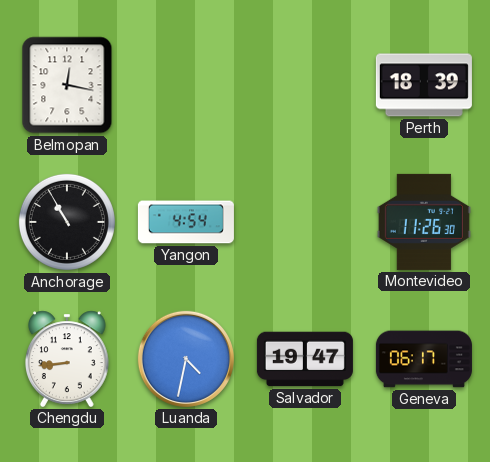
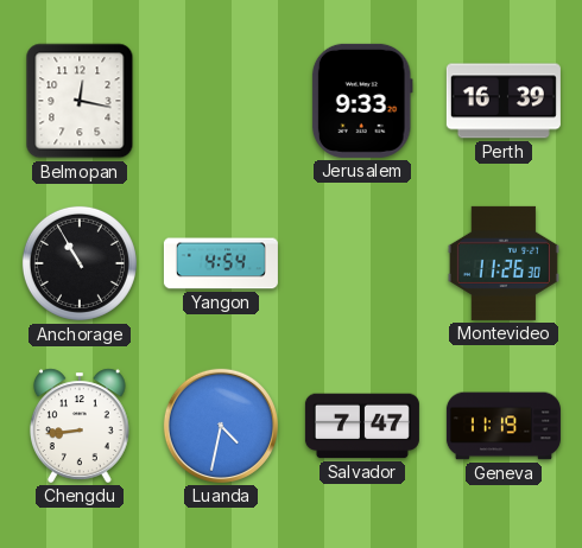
Jerusalem: none -> 9:33
Perth: 18:39 -> 16:39
Salvador: 19:47 -> 7:47
Geneva: 06:17 -> 11:19
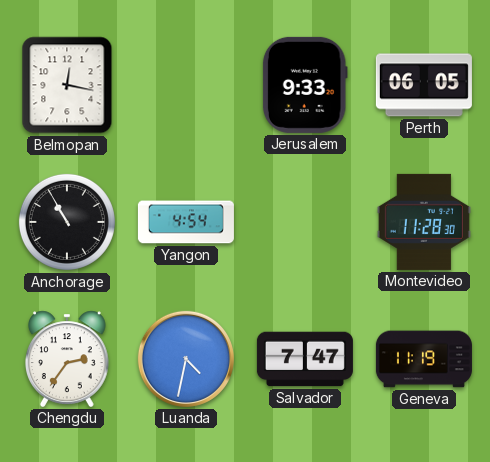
Perth: 16:39 -> 06:05
Montevideo: 11:26 -> 11:28
Chengdu: 8:44 -> 2:36
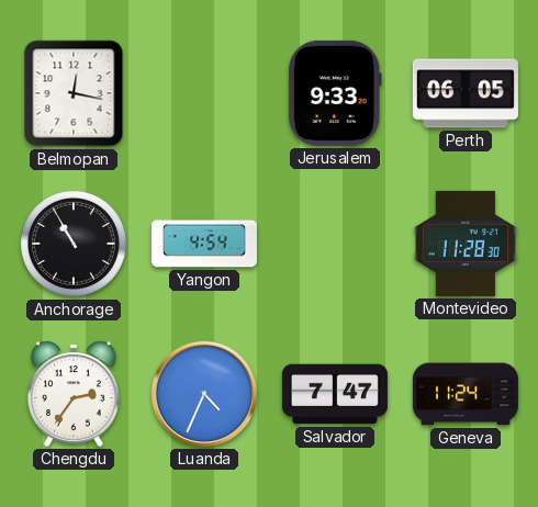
Luanda: 4:32 -> 4:34
Geneva: 11:19 -> 11:24
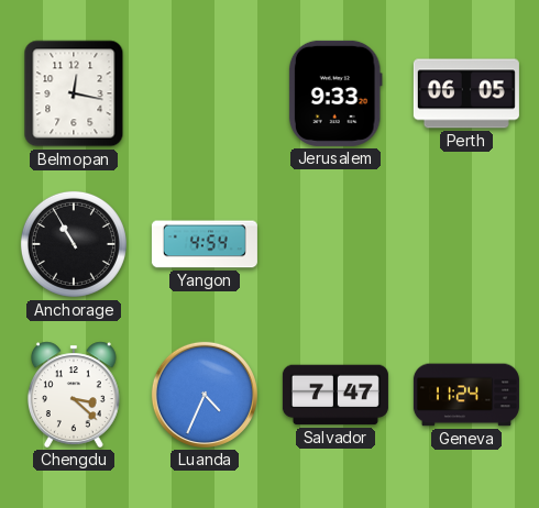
Montevideo: 11:28 -> none
Chengdu: 2:36 -> 3:22
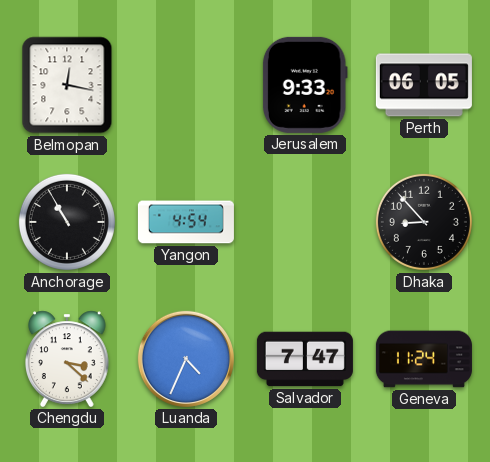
Dhaka: none -> 8:53
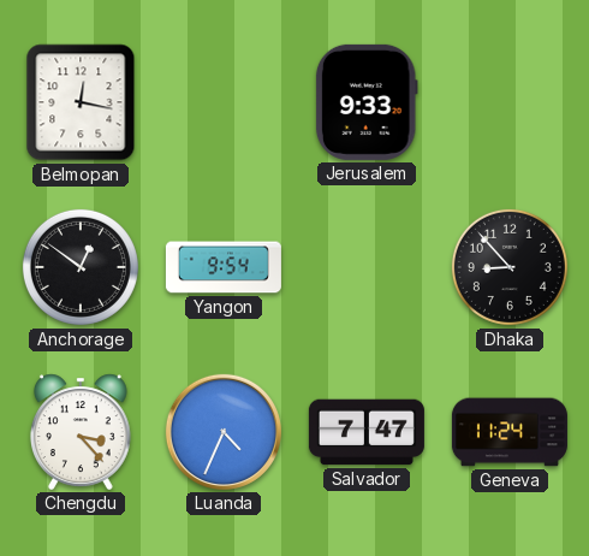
Perth: 06:05 -> none
Anchorage: 10:55 -> 12:51
Yangon: 4:54 -> 9:54
Chengdu: 3:22 -> 3:23
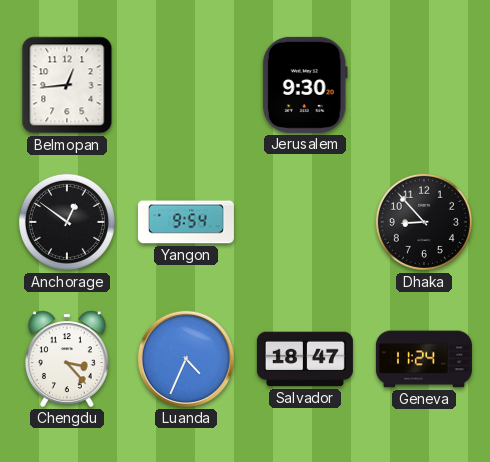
Belmopan: 12:17 -> 12:44
Jerusalem: 9:33 -> 9:30
Salvador: 7:47 -> 18:47
